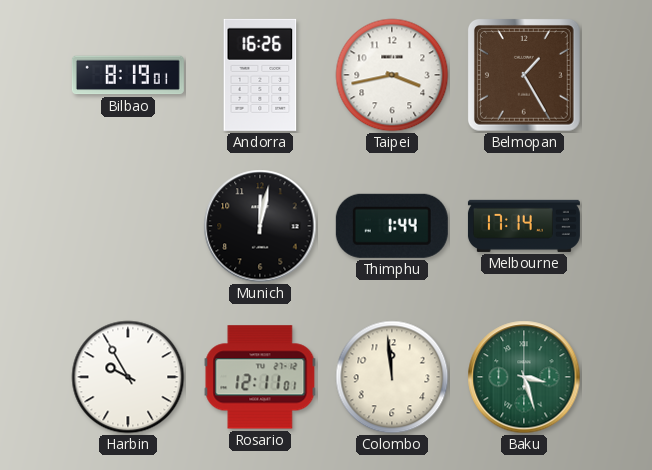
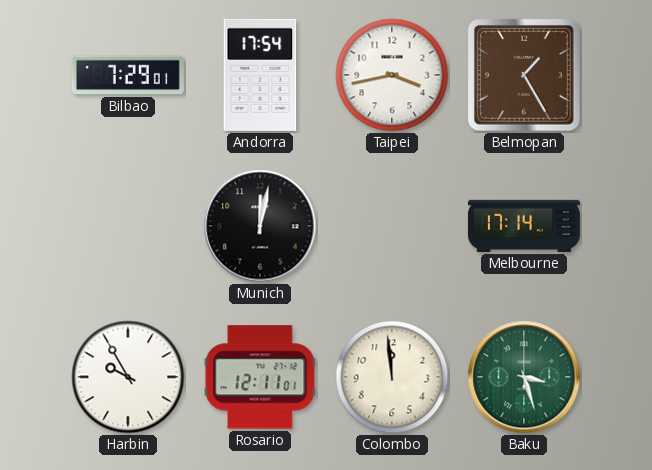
Bilbao: 8:19 -> 7:29
Andorra: 16:26 -> 17:54
Thimphu: 1:44 -> none
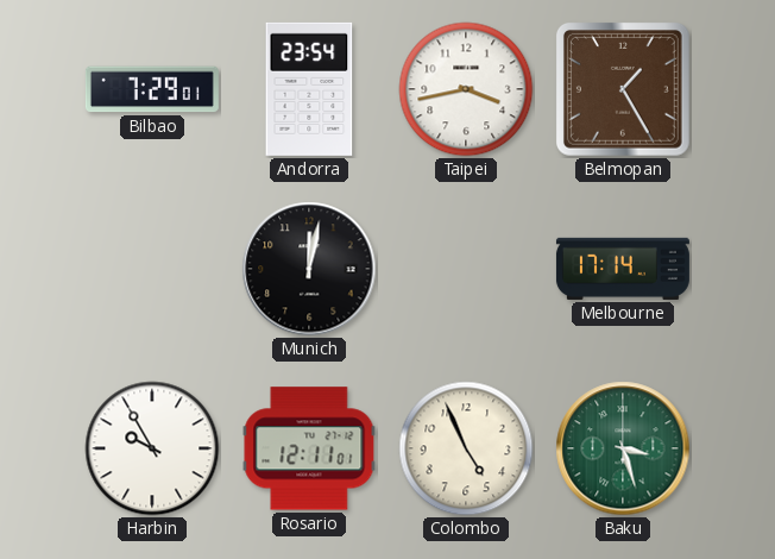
Andorra: 17:54 -> 23:54
Colombo: 11:59 -> 4:56
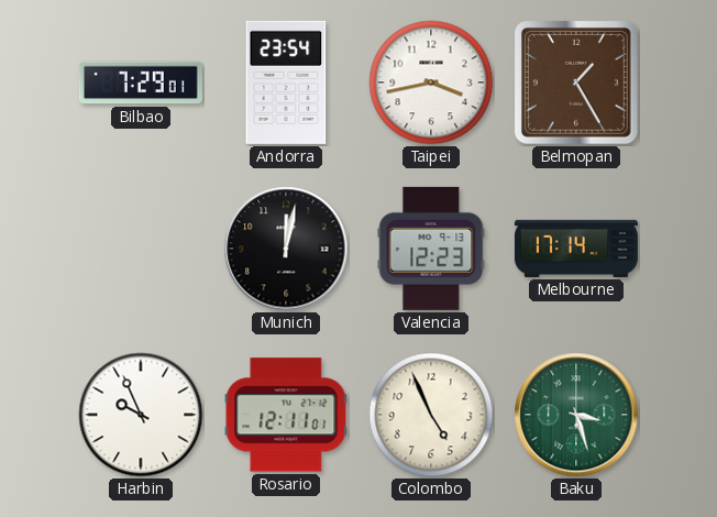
Valencia: none -> 12:23
Harbin: 9:55 -> 9:56
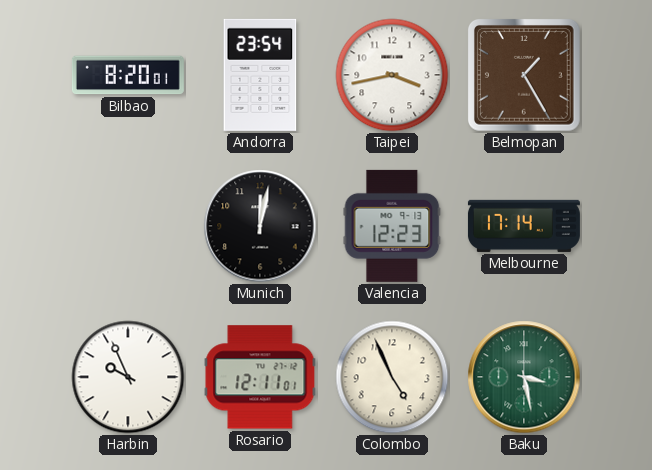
Bilbao: 7:29 -> 8:20
Baku: 3:27 -> 3:28
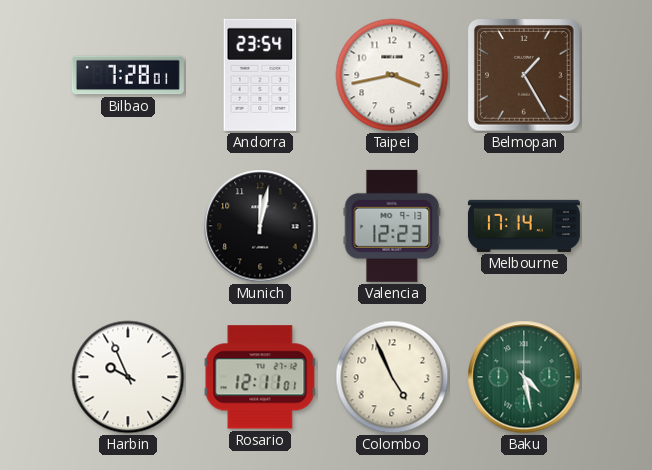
Bilbao: 8:20 -> 7:28
Baku: 3:28 -> 4:28
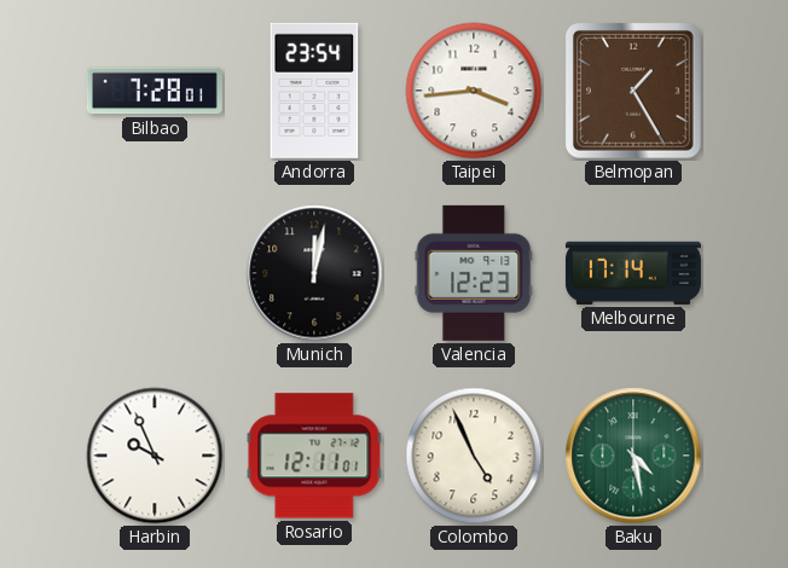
Taipei: 3:43 -> 3:44
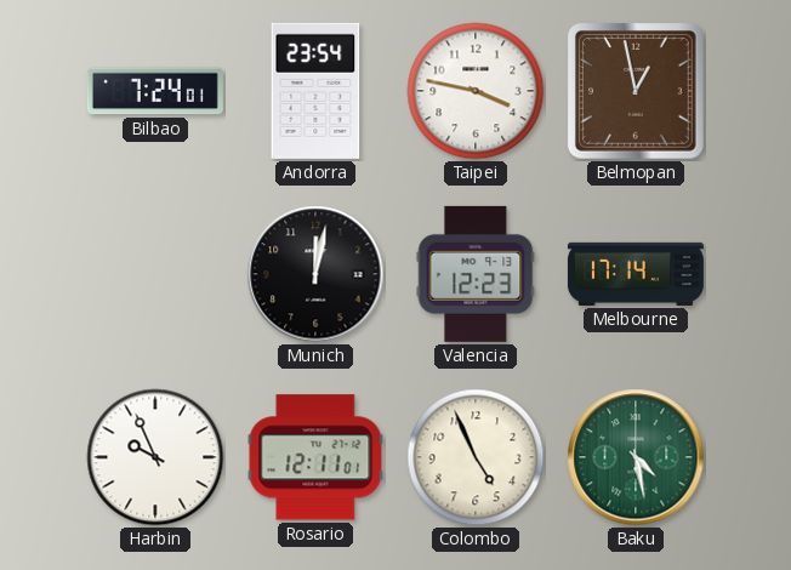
Bilbao: 7:28 -> 7:24
Taipei: 3:44 -> 3:47
Belmopan: 1:25 -> 12:58
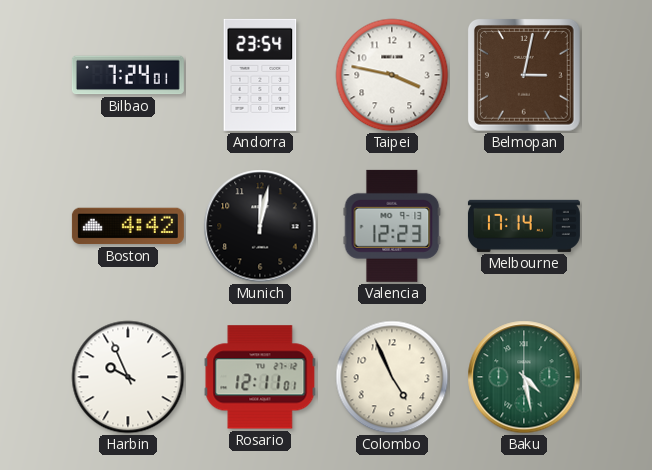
Belmopan: 12:58 -> 3:02
Boston: none -> 4:42
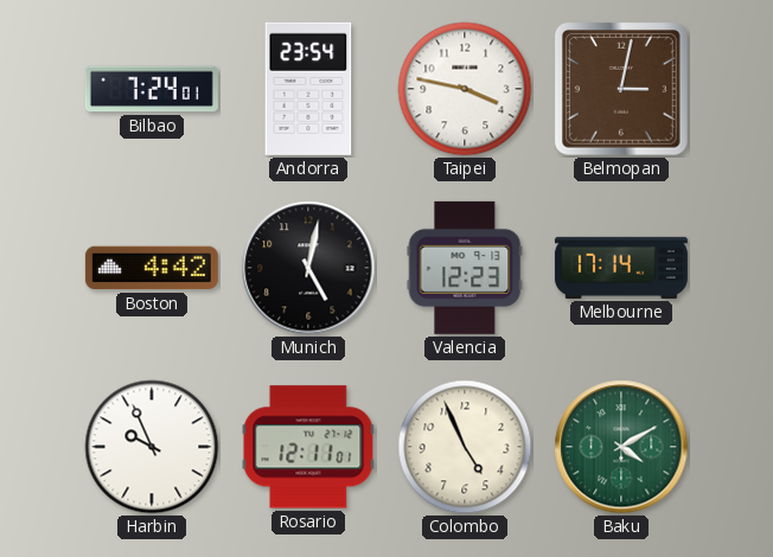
Munich: 12:02 -> 5:02
Baku: 4:28 -> 4:10
